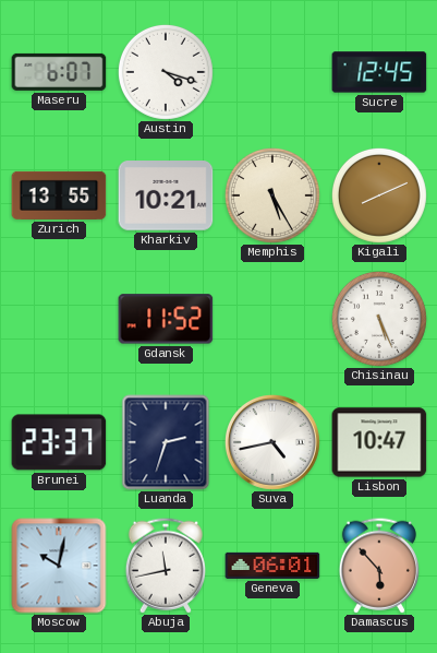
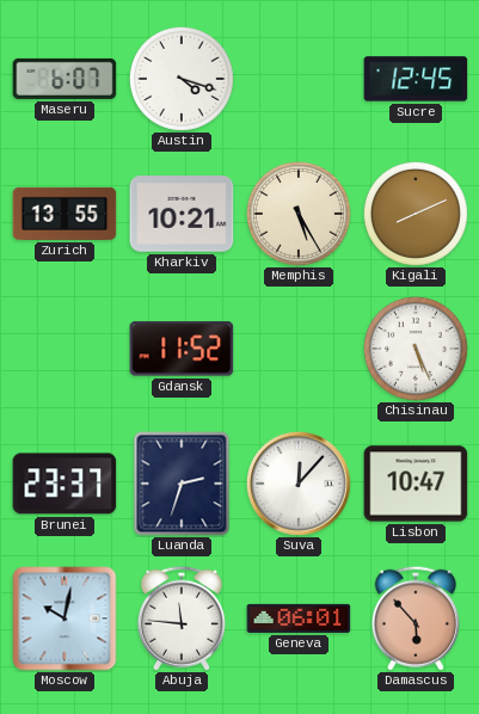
Suva: 4:43 -> 12:07
Abuja: 11:43 -> 11:46
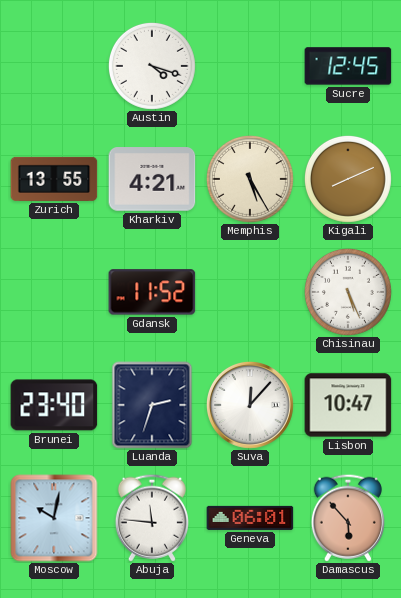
Maseru: 6:07 -> none
Kharkiv: 10:21 -> 4:21
Brunei: 23:37 -> 23:40
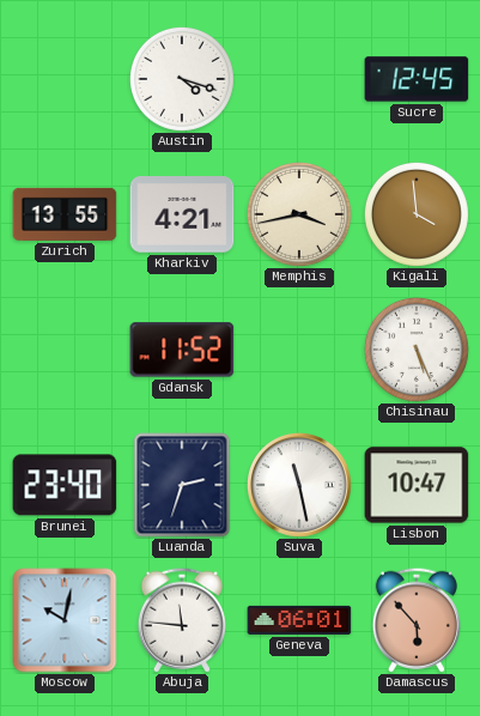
Memphis: 5:25 -> 3:43
Kigali: 8:11 -> 3:59
Suva: 12:07 -> 11:28
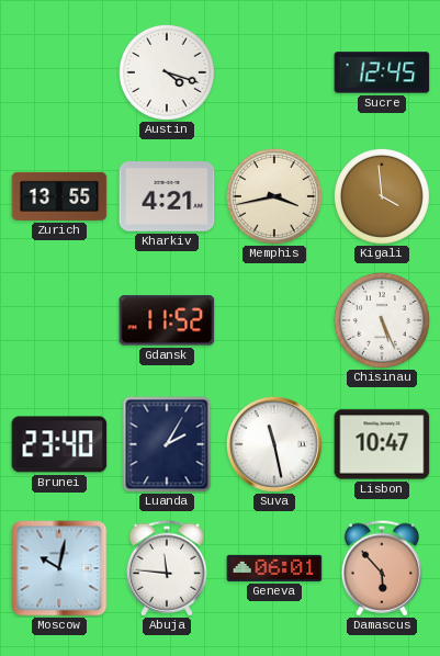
Luanda: 2:33 -> 2:05
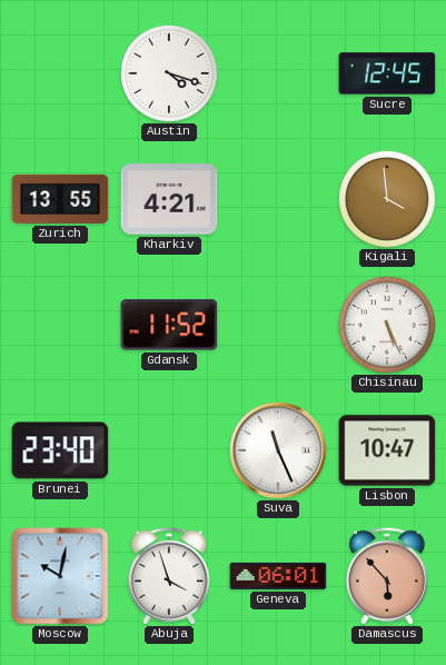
Memphis: 3:43 -> none
Luanda: 2:05 -> none
Suva: 11:28 -> 11:26
Abuja: 11:46 -> 3:57
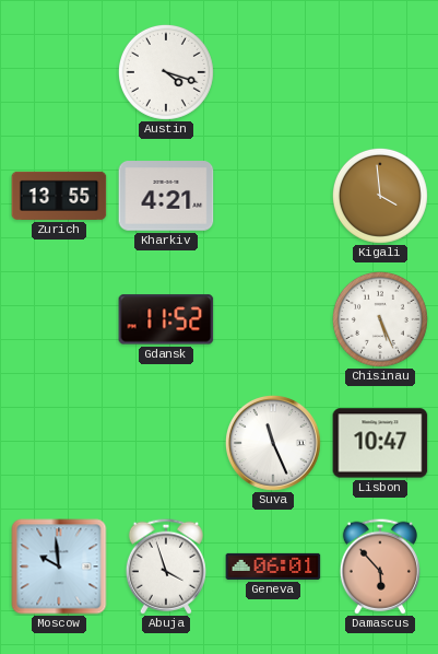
Sucre: 12:45 -> none
Brunei: 23:40 -> none
Moscow: 10:02 -> 9:59
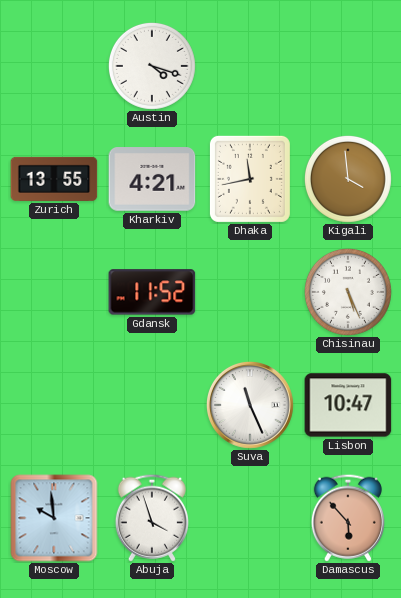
Dhaka: none -> 11:43
Geneva: 06:01 -> none
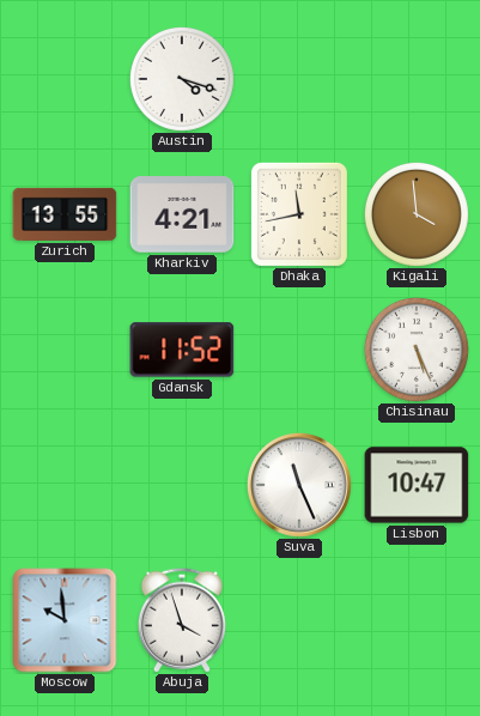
Damascus: 5:53 -> none
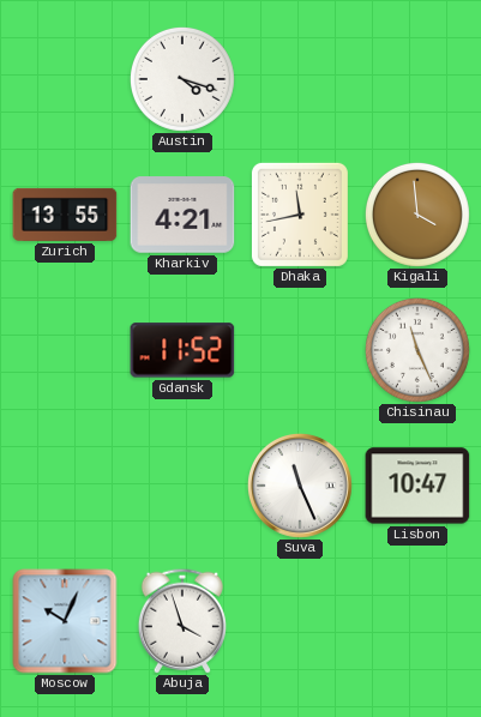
Chisinau: 5:26 -> 11:26
Moscow: 9:59 -> 10:04
